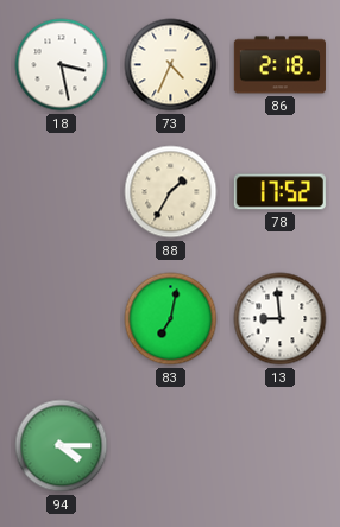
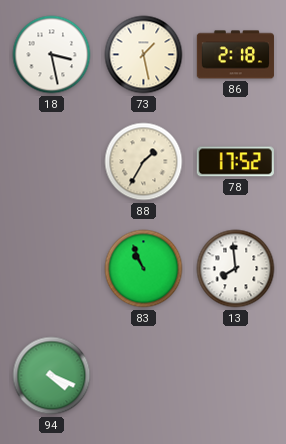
73: 4:34 -> 1:28
83: 7:02 -> 10:56
13: 8:59 -> 7:59
94: 4:15 -> 4:19
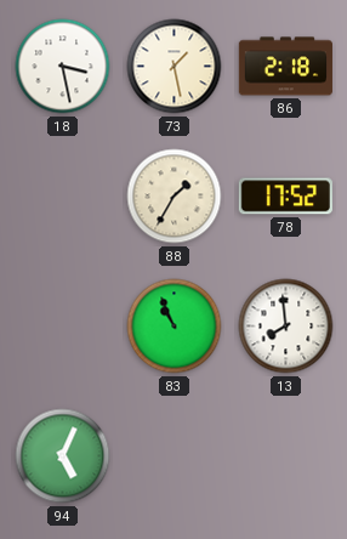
94: 4:19 -> 5:04
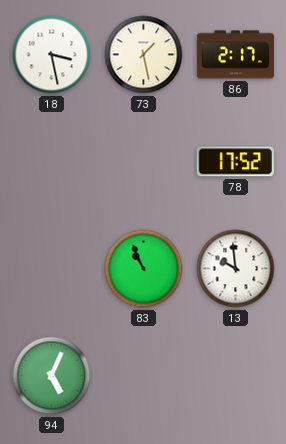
86: 2:18 -> 2:17
88: 1:35 -> none
13: 7:59 -> 9:59
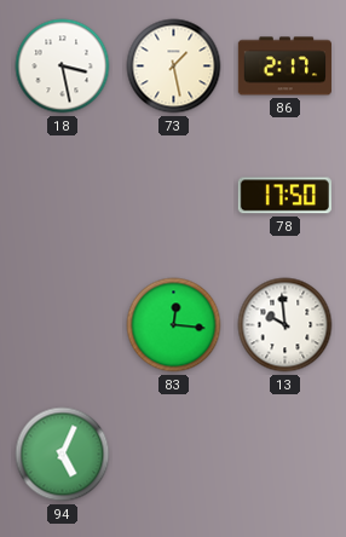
78: 17:52 -> 17:50
83: 10:56 -> 12:16
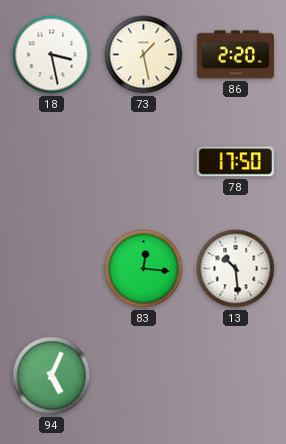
86: 2:17 -> 2:20
13: 9:59 -> 10:29
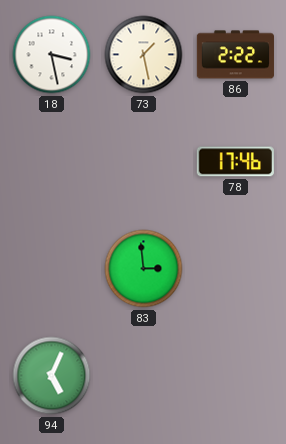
86: 2:20 -> 2:22
78: 17:50 -> 17:46
83: 12:16 -> 2:59
13: 10:29 -> none
